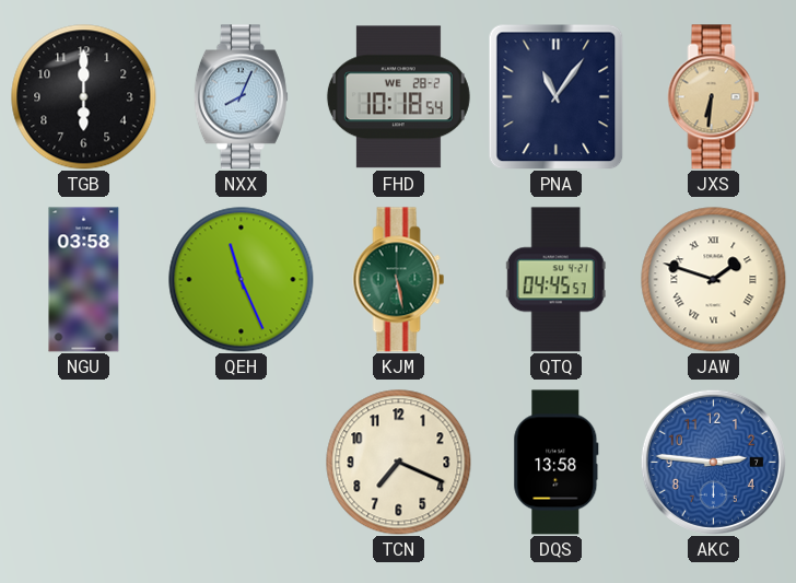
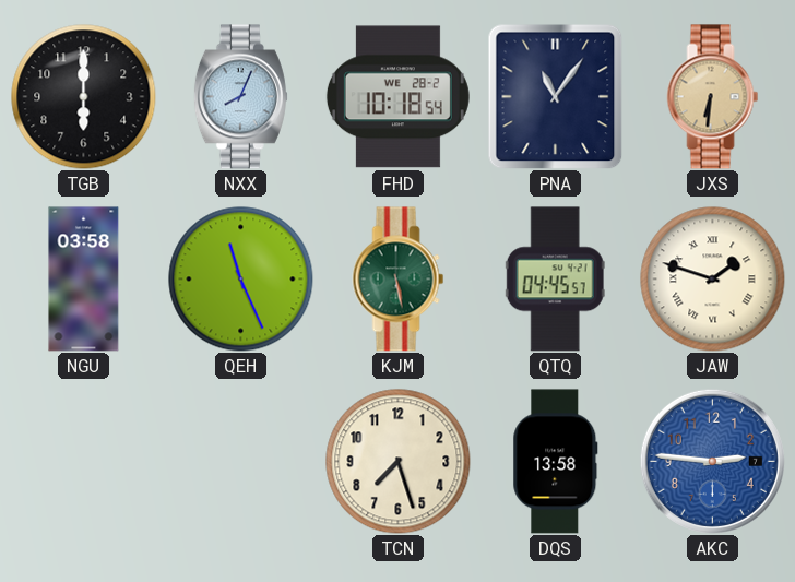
TCN: 7:19 -> 7:27
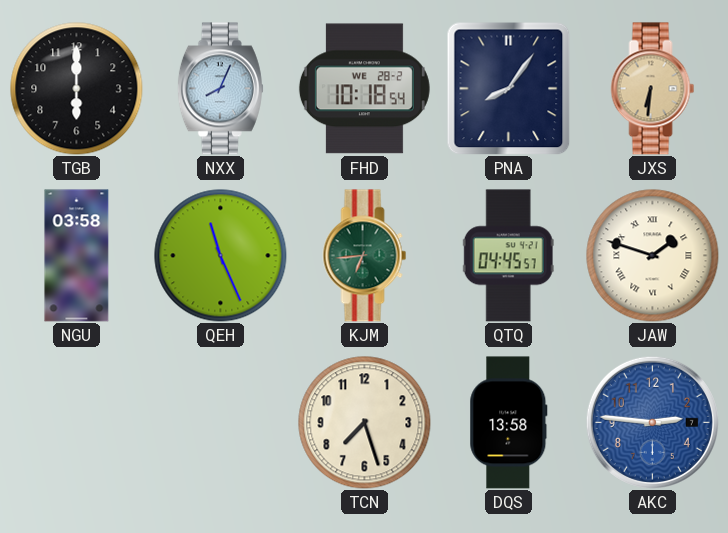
PNA: 11:06 -> 8:06
KJM: 5:28 -> 6:44
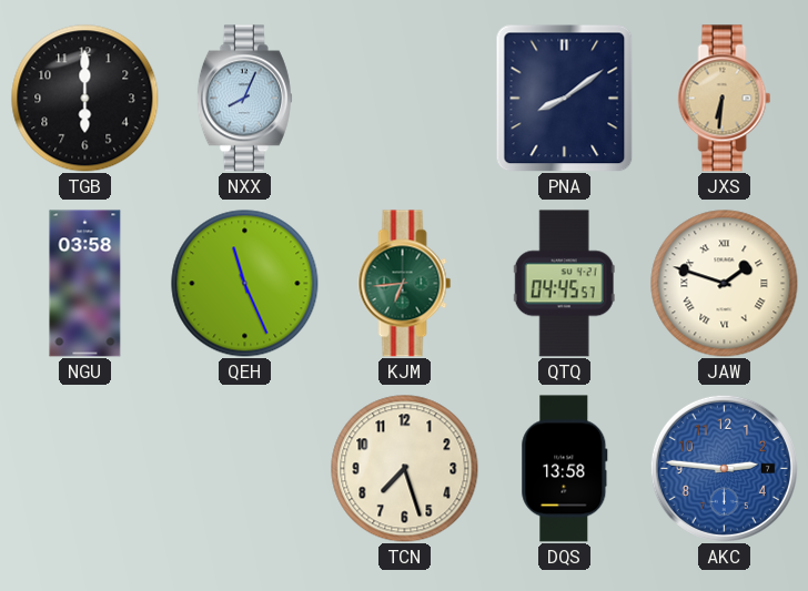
FHD: 10:18 -> none
PNA: 8:06 -> 8:09
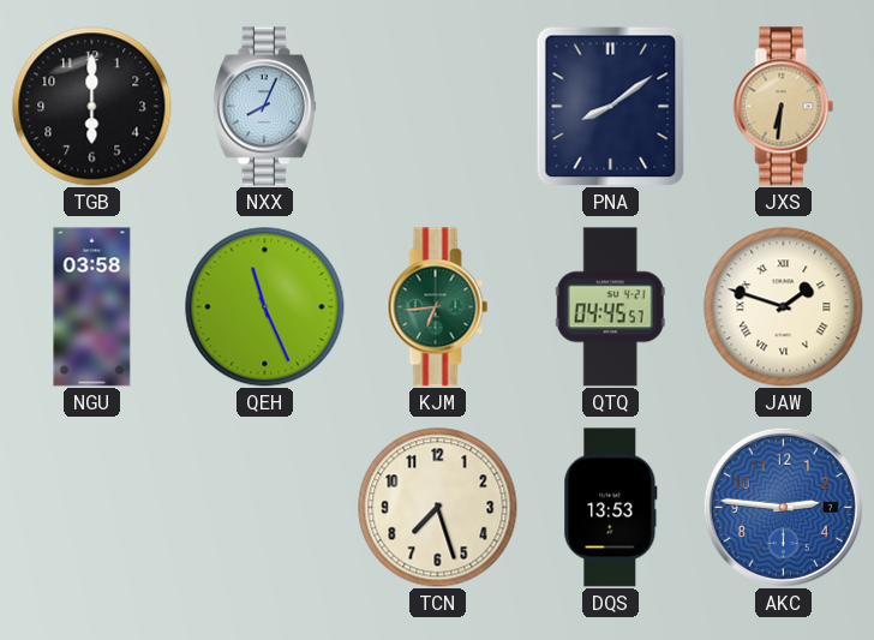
DQS: 13:58 -> 13:53
